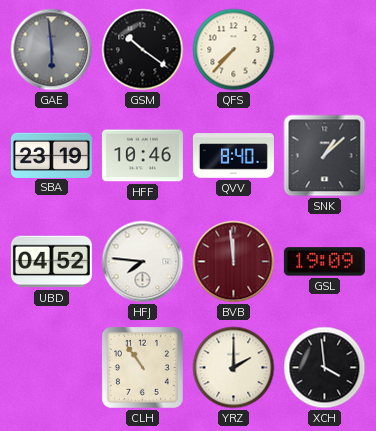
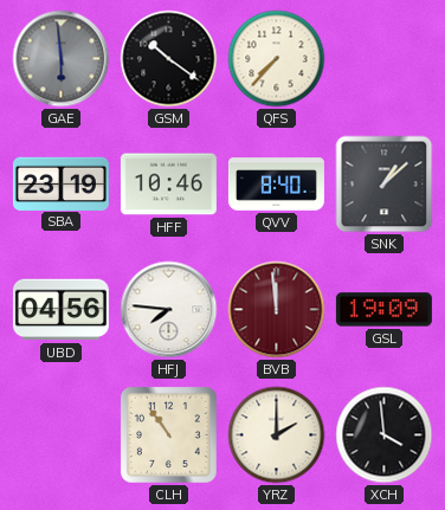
UBD: 04:52 -> 04:56
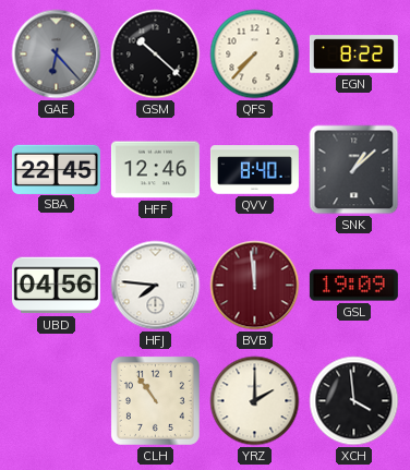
GAE: 5:59 -> 6:23
GSM: 10:21 -> 10:22
EGN: none -> 8:22
SBA: 23:19 -> 22:45
HFF: 10:46 -> 12:46
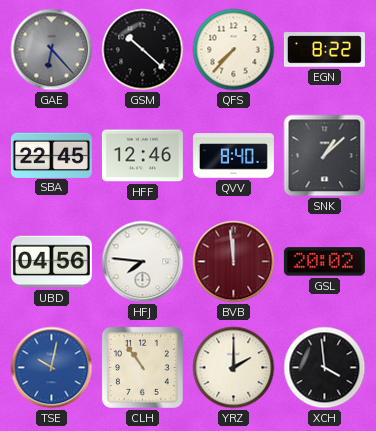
GSL: 19:09 -> 20:02
TSE: none -> 10:02
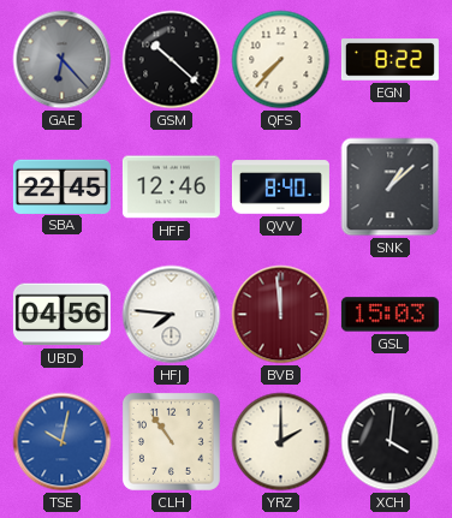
GSL: 20:02 -> 15:03
XCH: 3:59 -> 4:01
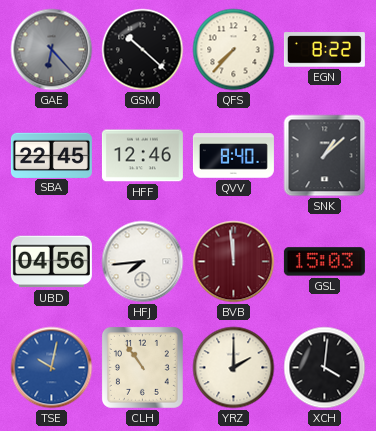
HFJ: 7:46 -> 7:44
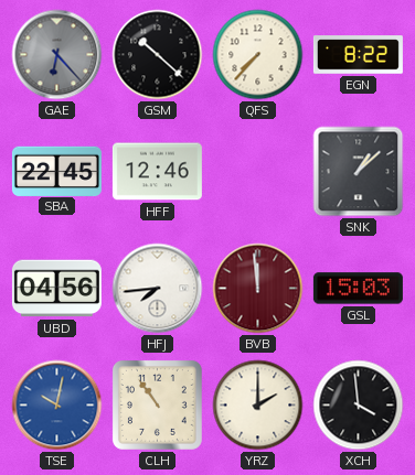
QVV: 8:40 -> none
XCH: 4:01 -> 3:59
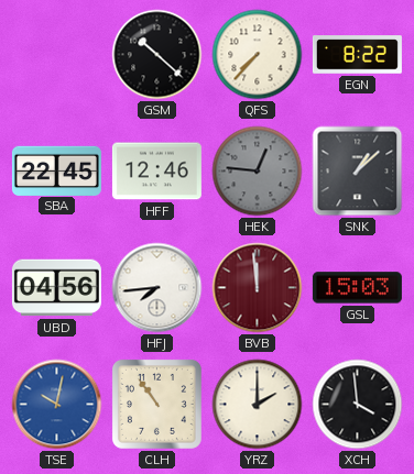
GAE: 6:23 -> none
HEK: none -> 12:46
